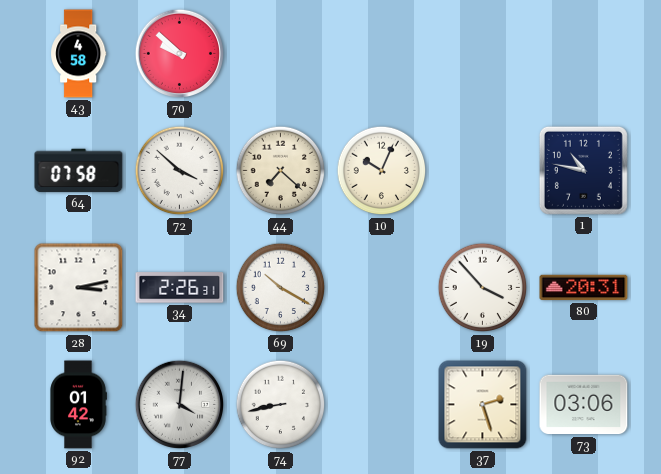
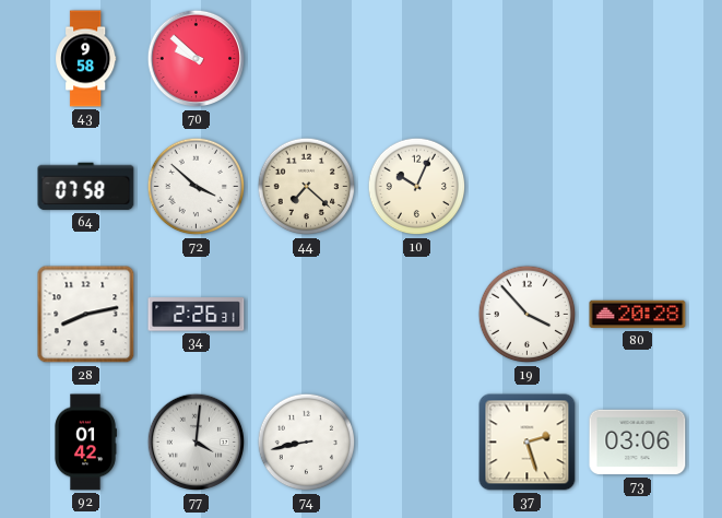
43: 4:58 -> 9:58
1: 10:47 -> none
28: 3:13 -> 8:13
69: 10:20 -> none
80: 20:31 -> 20:28
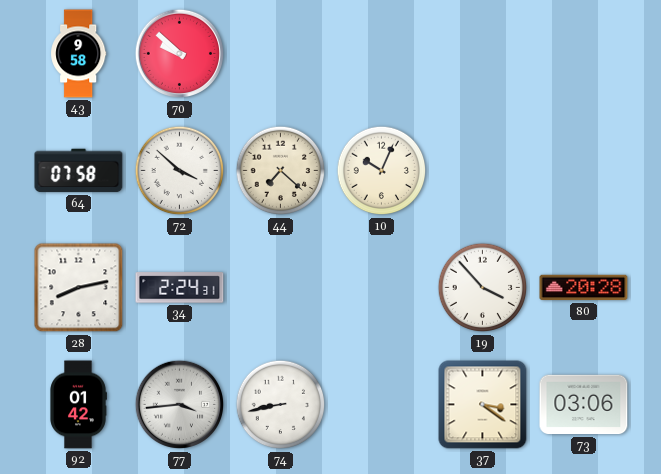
34: 2:26 -> 2:24
77: 4:01 -> 3:44
37: 2:27 -> 3:21
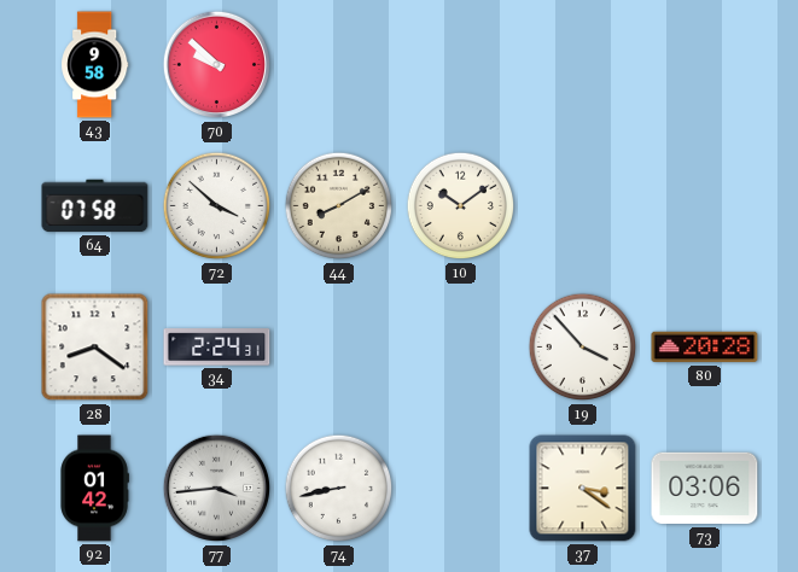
44: 7:22 -> 8:10
10: 10:04 -> 10:09
28: 8:13 -> 8:21
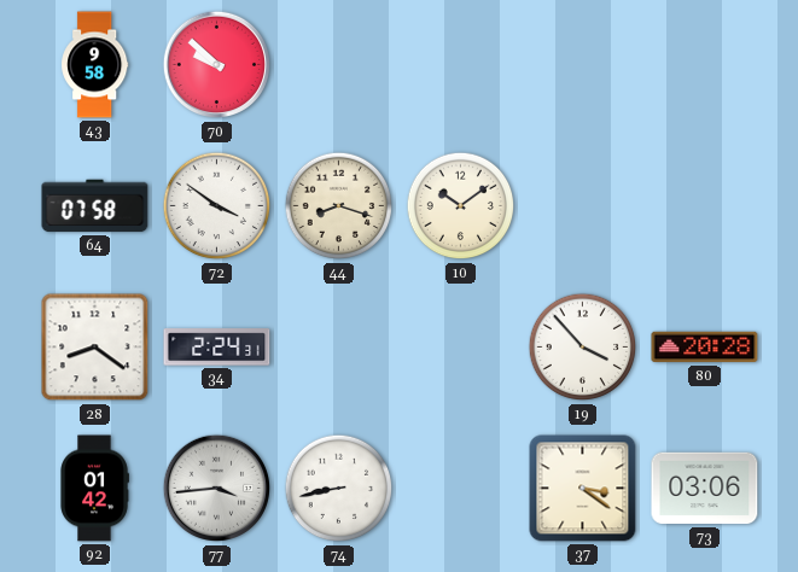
72: 3:52 -> 3:51
44: 8:10 -> 8:18
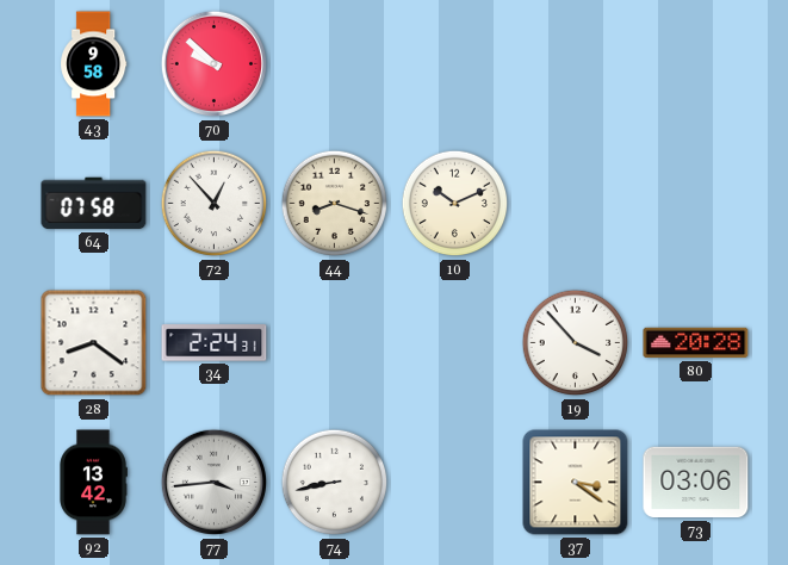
72: 3:51 -> 12:53
10: 10:09 -> 10:11
92: 01:42 -> 13:42
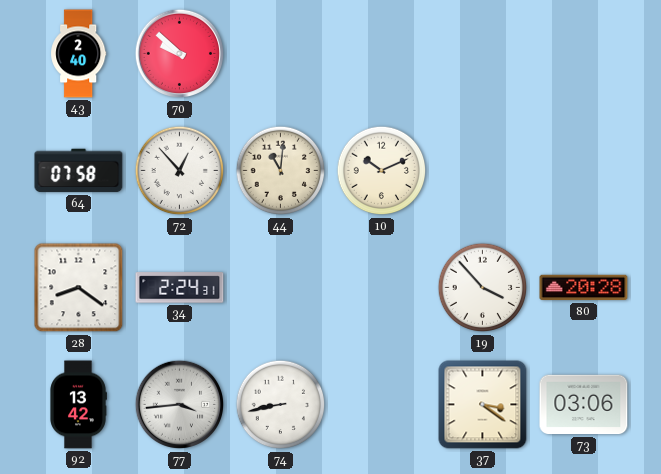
43: 9:58 -> 2:40
44: 8:18 -> 11:01
